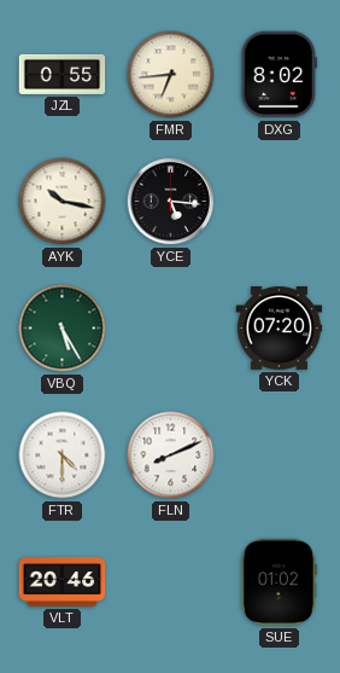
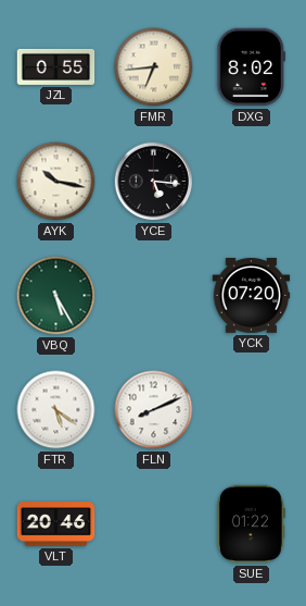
FTR: 4:30 -> 5:21
SUE: 01:02 -> 01:22
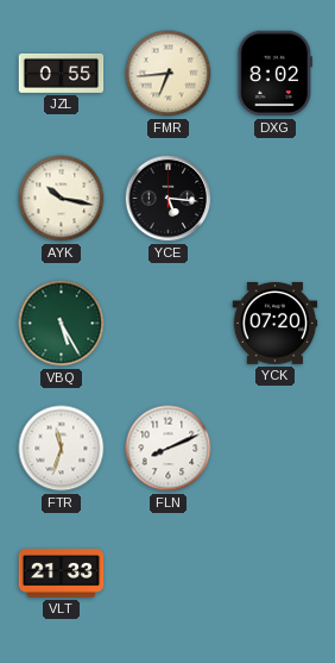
FTR: 5:21 -> 11:33
VLT: 20:46 -> 21:33
SUE: 01:22 -> none
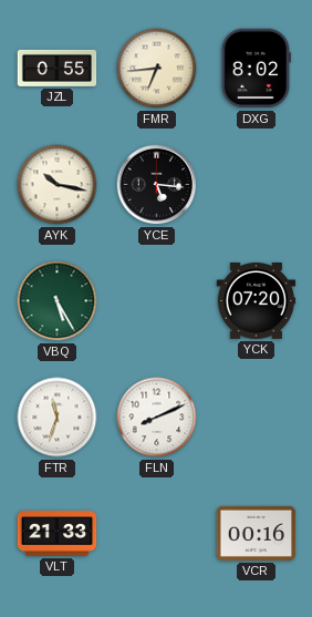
VCR: none -> 00:16
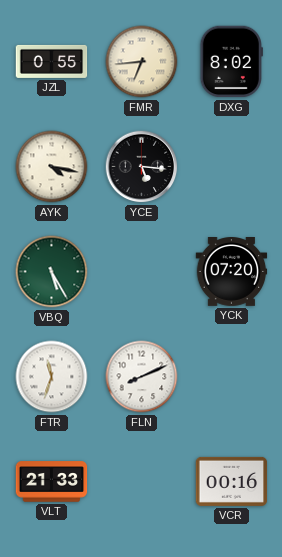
AYK: 10:17 -> 4:17
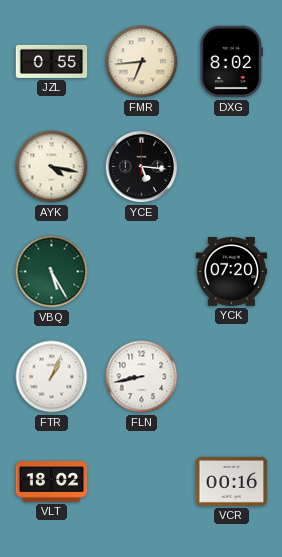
FTR: 11:33 -> 1:04
FLN: 8:11 -> 8:43
VLT: 21:33 -> 18:02
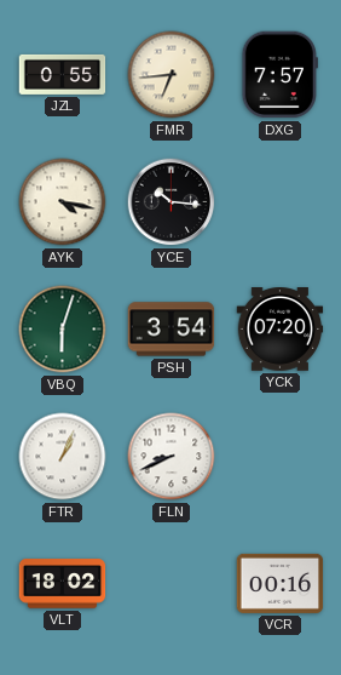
DXG: 8:02 -> 7:57
YCE: 5:16 -> 10:16
VBQ: 5:25 -> 6:03
PSH: none -> 3:54
FLN: 8:43 -> 8:41
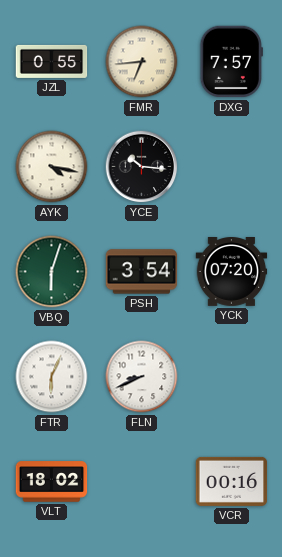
FTR: 1:04 -> 6:04
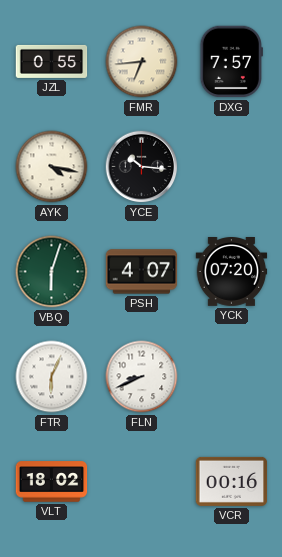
PSH: 3:54 -> 4:07
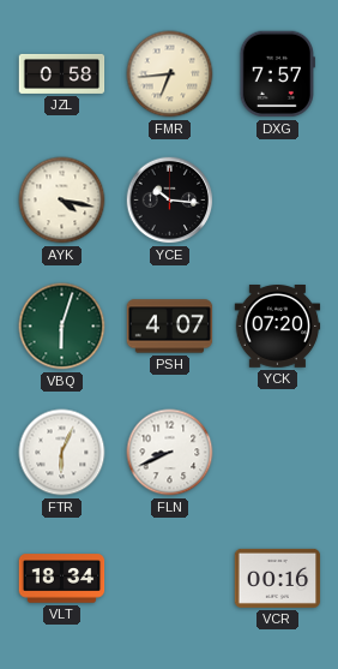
JZL: 0:55 -> 0:58
VLT: 18:02 -> 18:34
